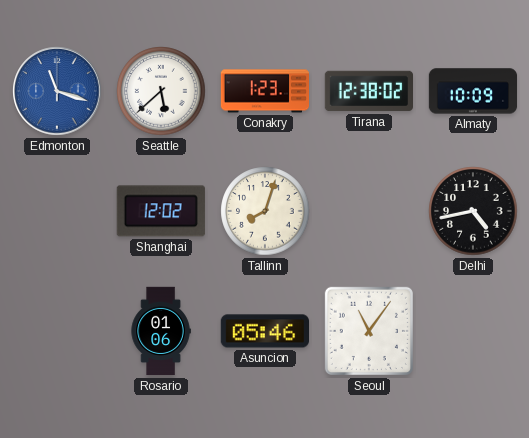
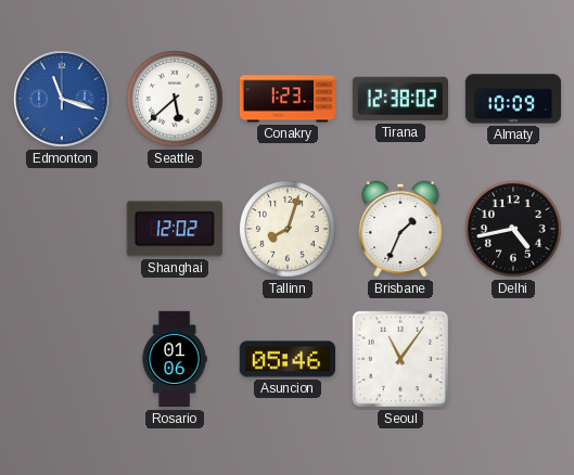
Brisbane: none -> 1:34
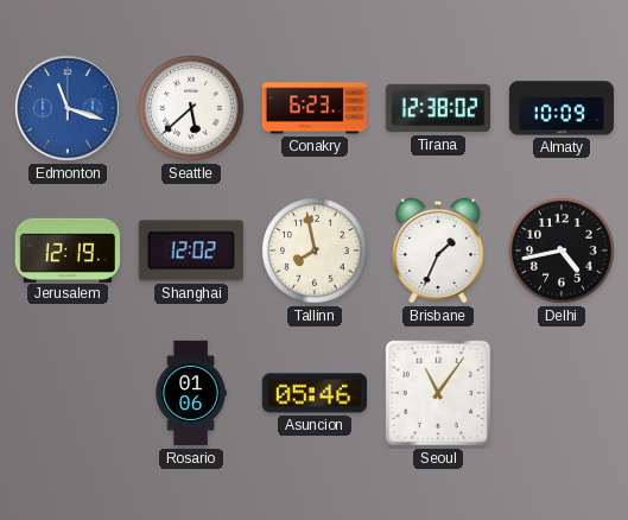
Conakry: 1:23 -> 6:23
Jerusalem: none -> 12:19
Tallinn: 8:03 -> 7:58
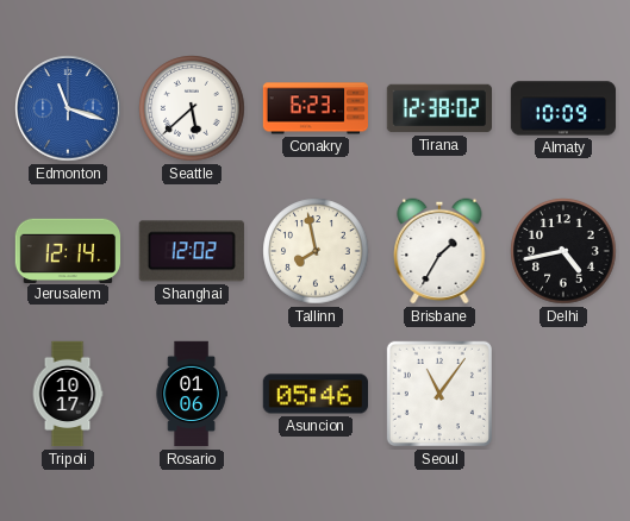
Jerusalem: 12:19 -> 12:14
Brisbane: 1:34 -> 1:35
Tripoli: none -> 10:17
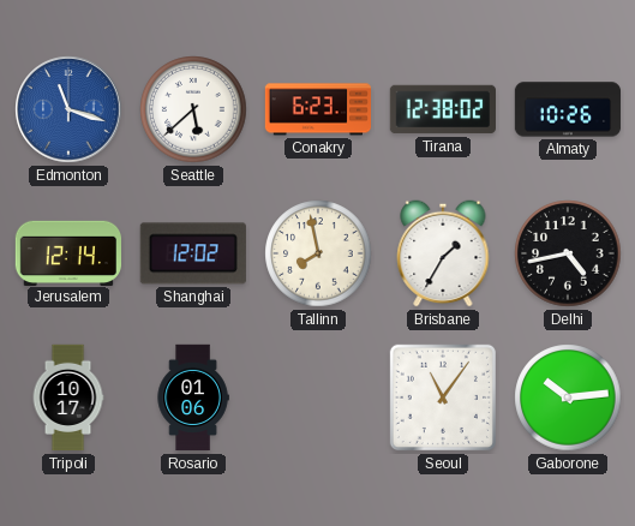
Almaty: 10:09 -> 10:26
Asuncion: 05:46 -> none
Gaborone: none -> 10:14
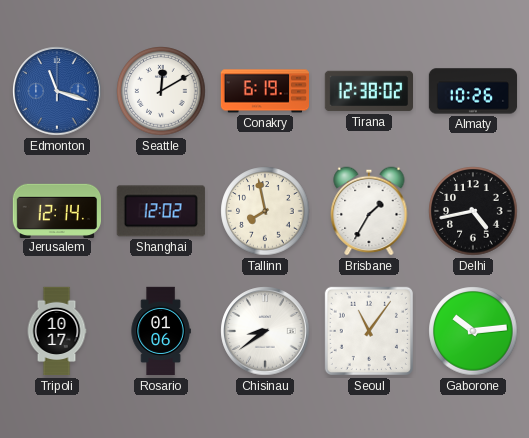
Seattle: 5:38 -> 12:10
Conakry: 6:23 -> 6:19
Chisinau: none -> 8:39
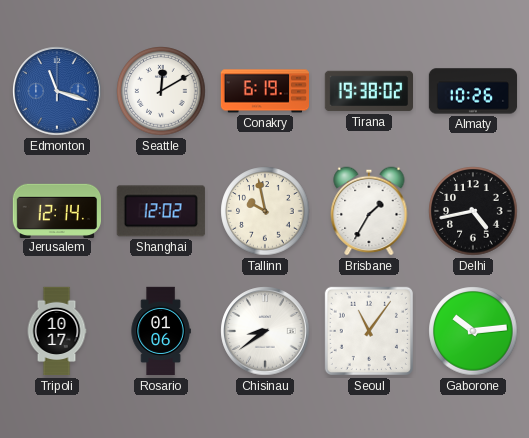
Tirana: 12:38 -> 19:38
Tallinn: 7:58 -> 9:58
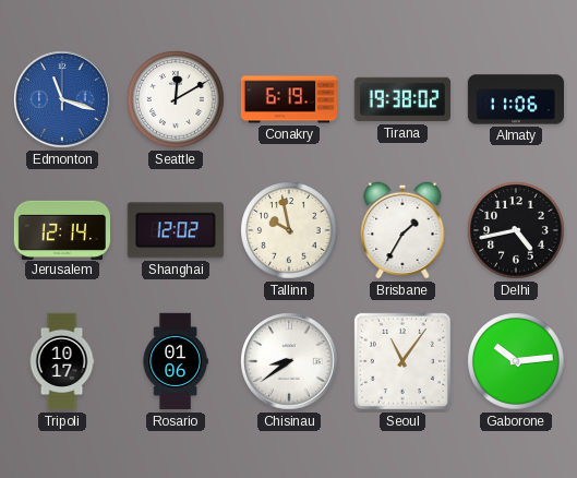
Almaty: 10:26 -> 11:06
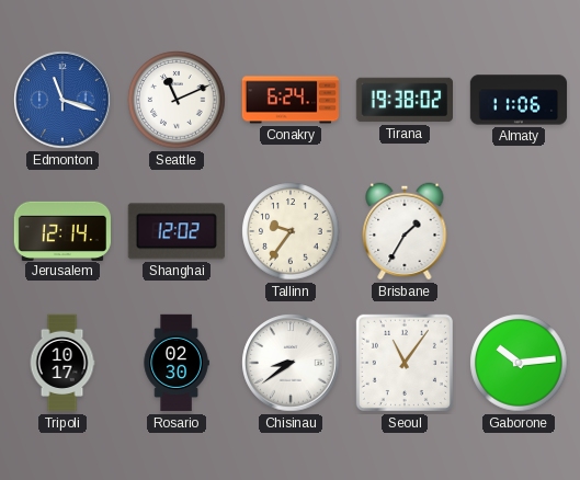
Seattle: 12:10 -> 11:11
Conakry: 6:19 -> 6:24
Tallinn: 9:58 -> 9:36
Delhi: 4:43 -> none
Rosario: 01:06 -> 02:30
